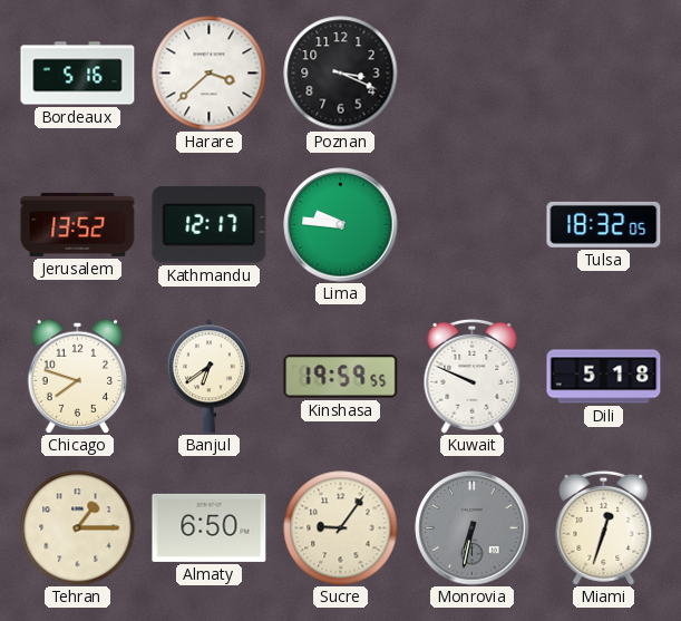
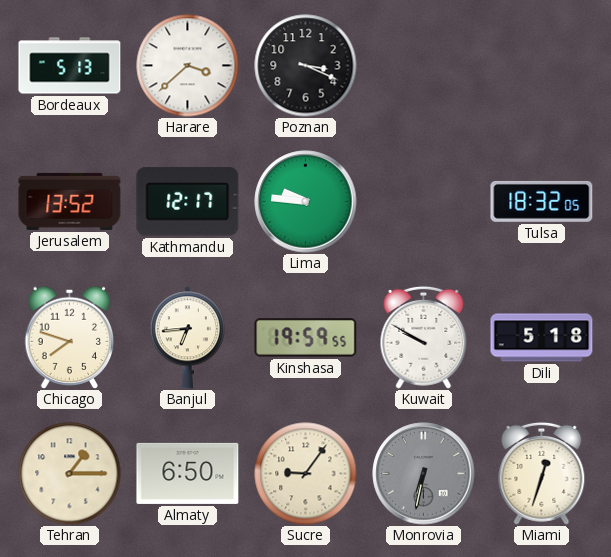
Bordeaux: 5:16 -> 5:13
Banjul: 6:39 -> 6:44
Kuwait: 9:49 -> 9:50
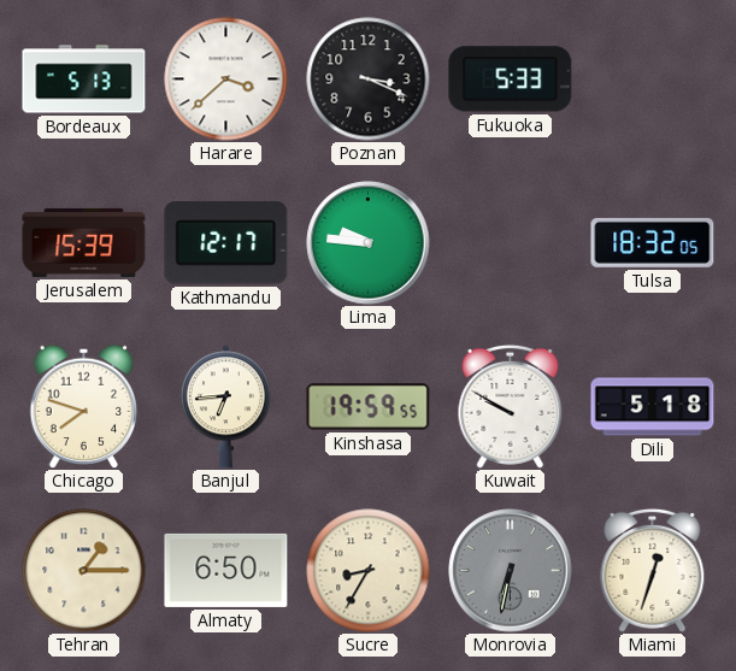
Fukuoka: none -> 5:33
Jerusalem: 13:52 -> 15:39
Sucre: 9:06 -> 8:35
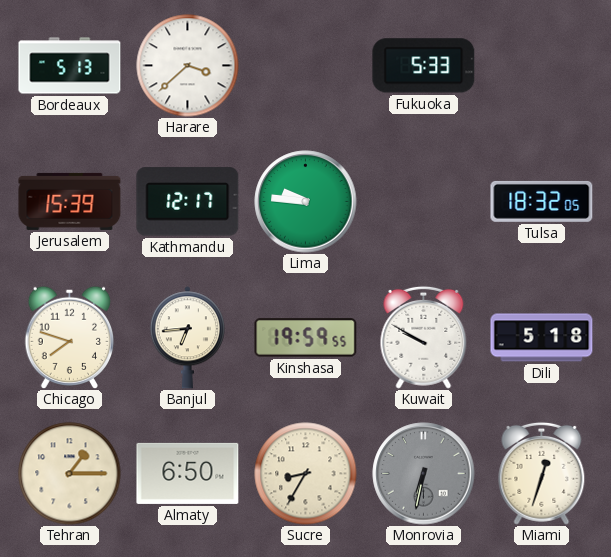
Poznan: 3:19 -> none
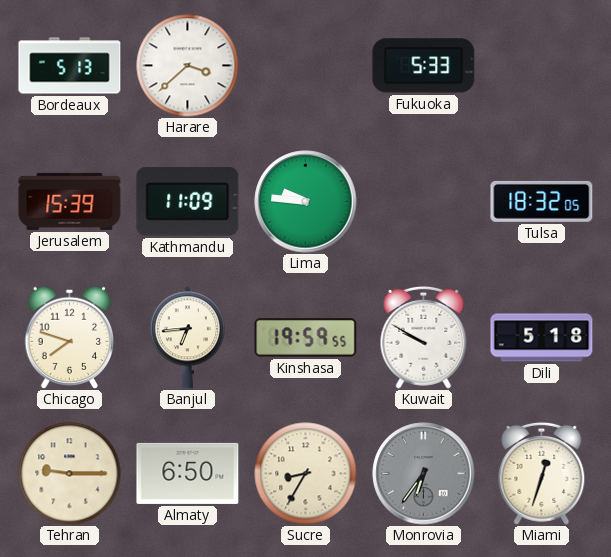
Kathmandu: 12:17 -> 11:09
Tehran: 1:15 -> 9:15
Monrovia: 6:32 -> 6:36
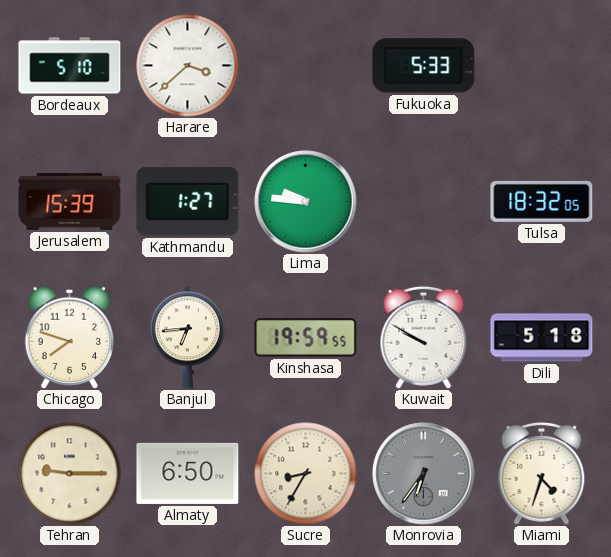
Bordeaux: 5:13 -> 5:10
Kathmandu: 11:09 -> 1:27
Miami: 12:33 -> 4:33
